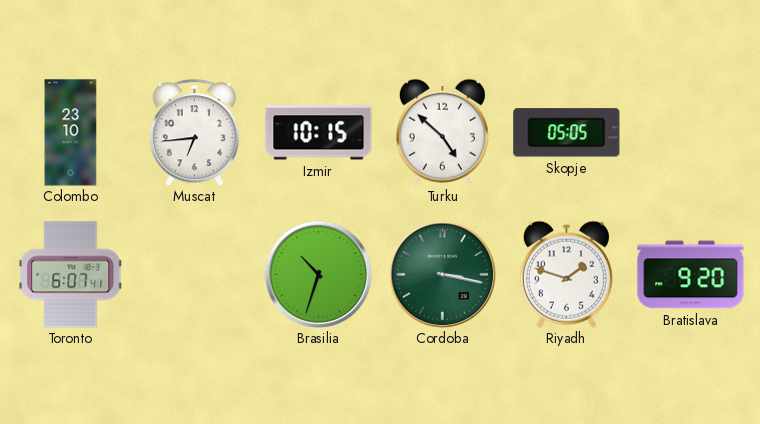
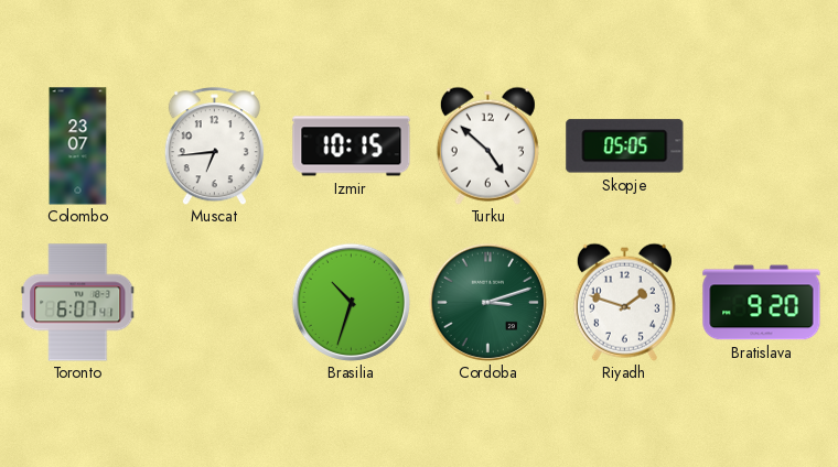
Colombo: 23:10 -> 23:07
Cordoba: 3:17 -> 3:12
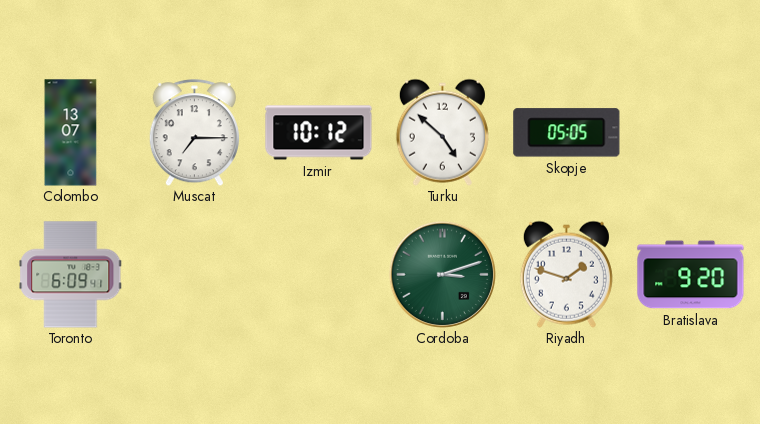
Colombo: 23:07 -> 13:07
Muscat: 6:44 -> 7:15
Izmir: 10:15 -> 10:12
Toronto: 6:07 -> 6:09
Brasilia: 10:33 -> none
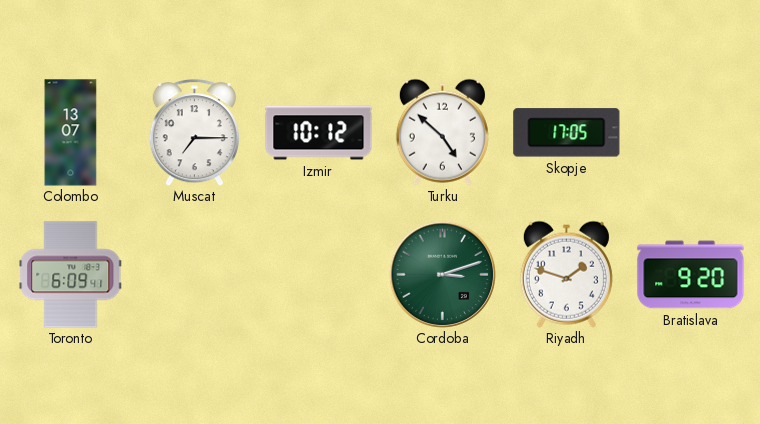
Skopje: 05:05 -> 17:05
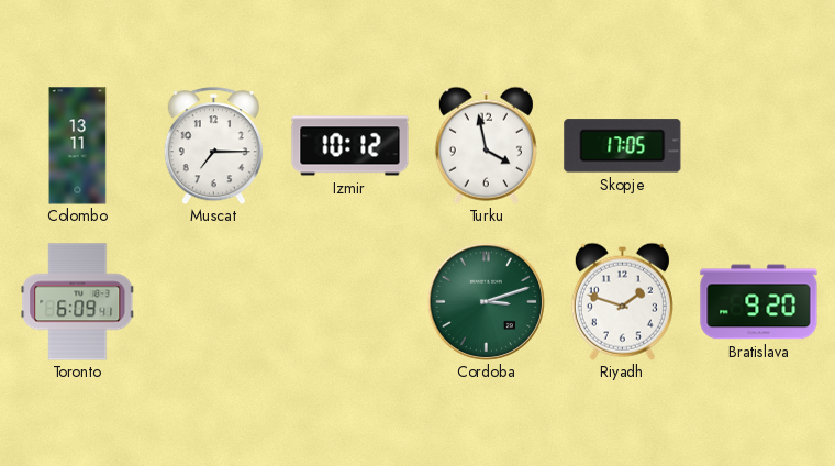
Colombo: 13:07 -> 13:11
Turku: 4:52 -> 3:58
